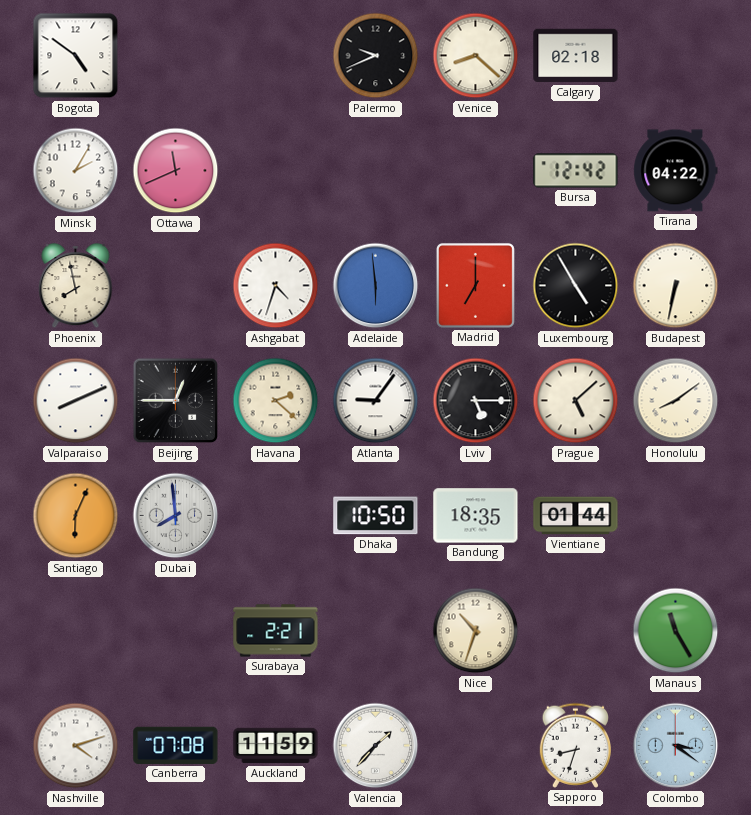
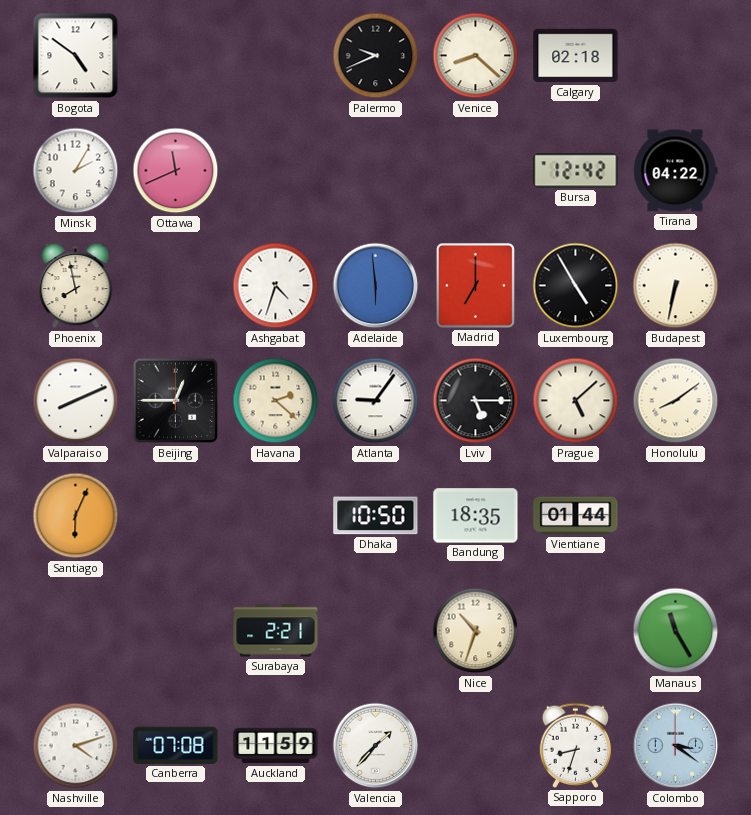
Dubai: 7:59 -> none
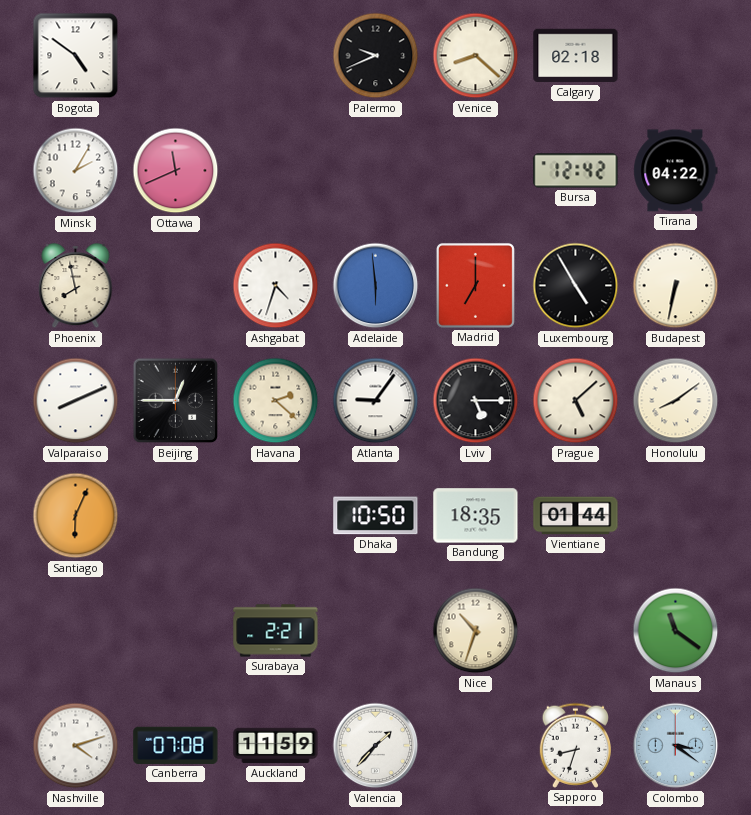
Manaus: 11:25 -> 11:21
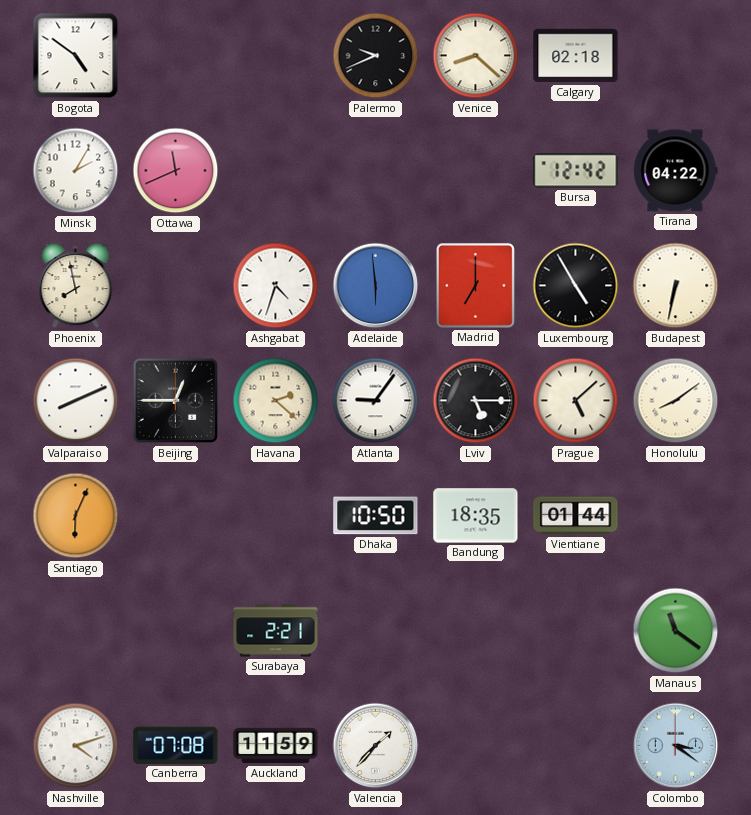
Nice: 10:33 -> none
Sapporo: 8:33 -> none
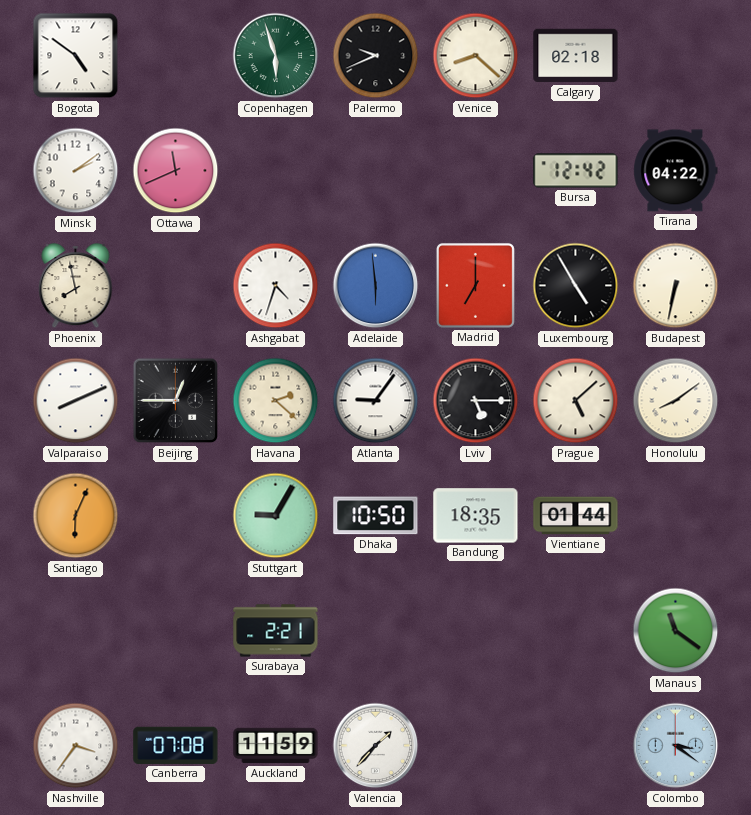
Copenhagen: none -> 5:57
Minsk: 2:05 -> 2:09
Stuttgart: none -> 9:05
Nashville: 4:12 -> 3:36
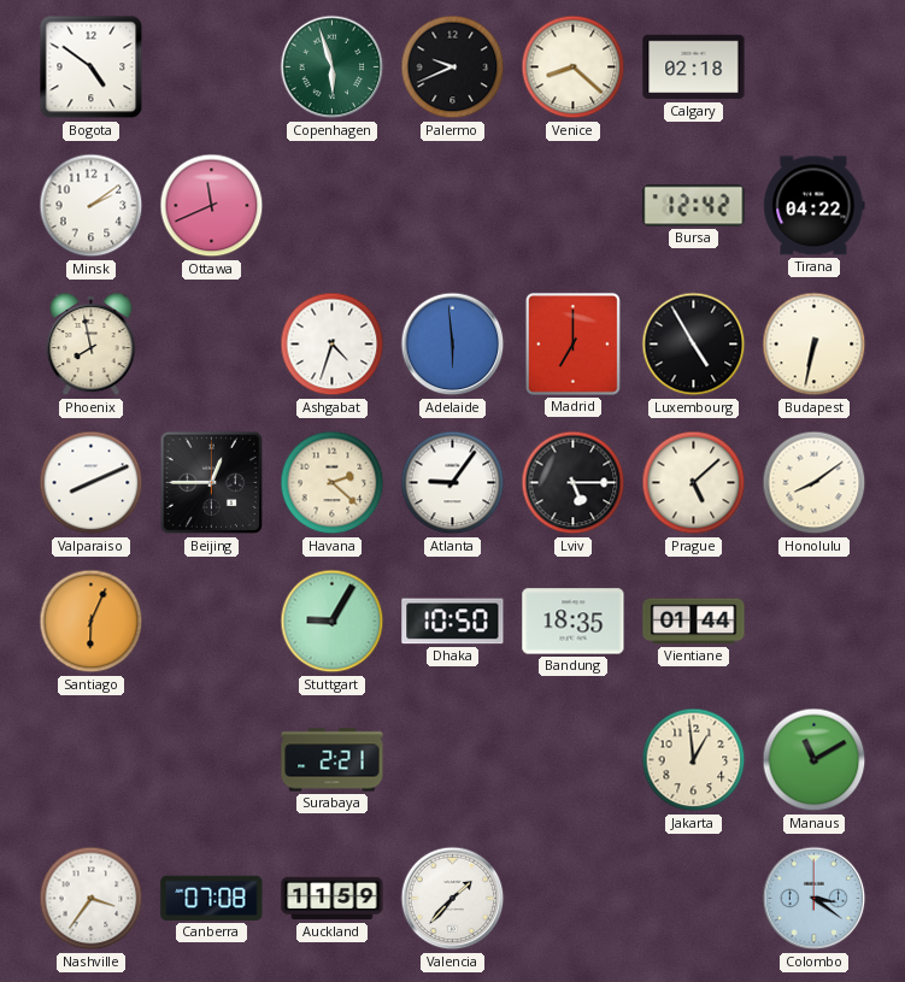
Jakarta: none -> 12:59
Manaus: 11:21 -> 11:10
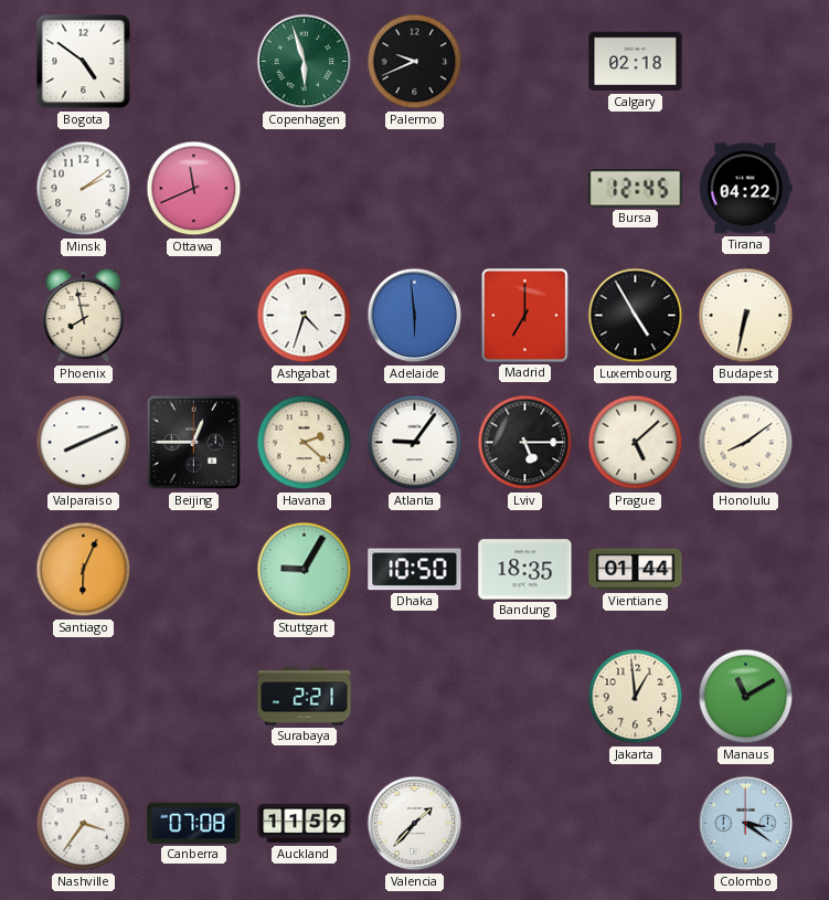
Venice: 8:22 -> none
Bursa: 12:42 -> 12:45
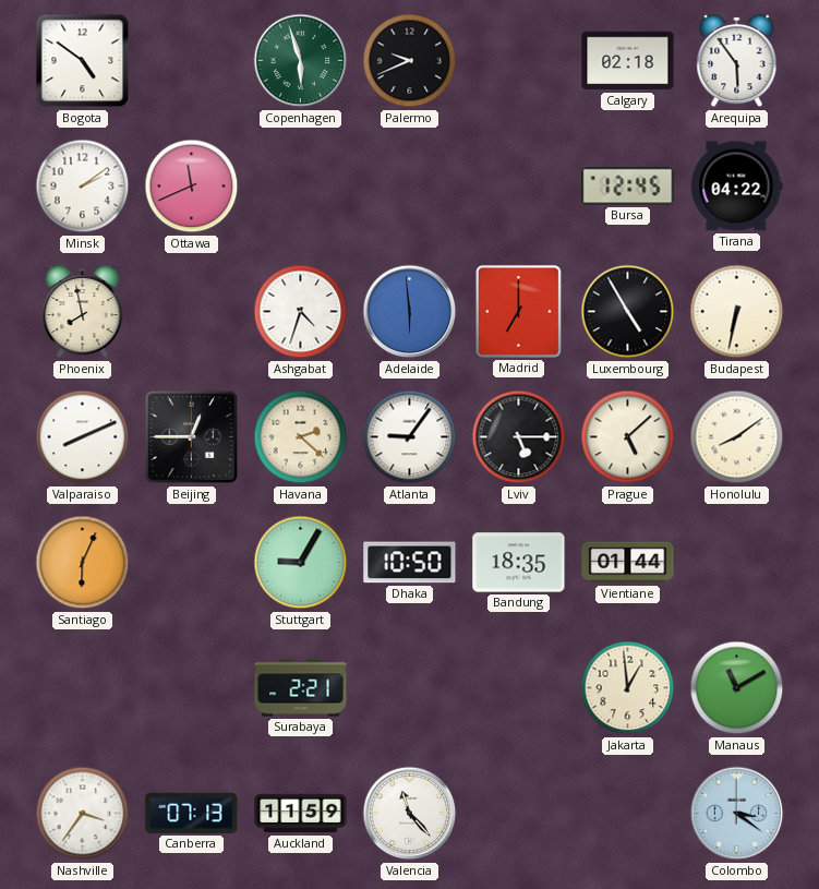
Arequipa: none -> 5:54
Canberra: 07:08 -> 07:13
Valencia: 1:37 -> 11:23
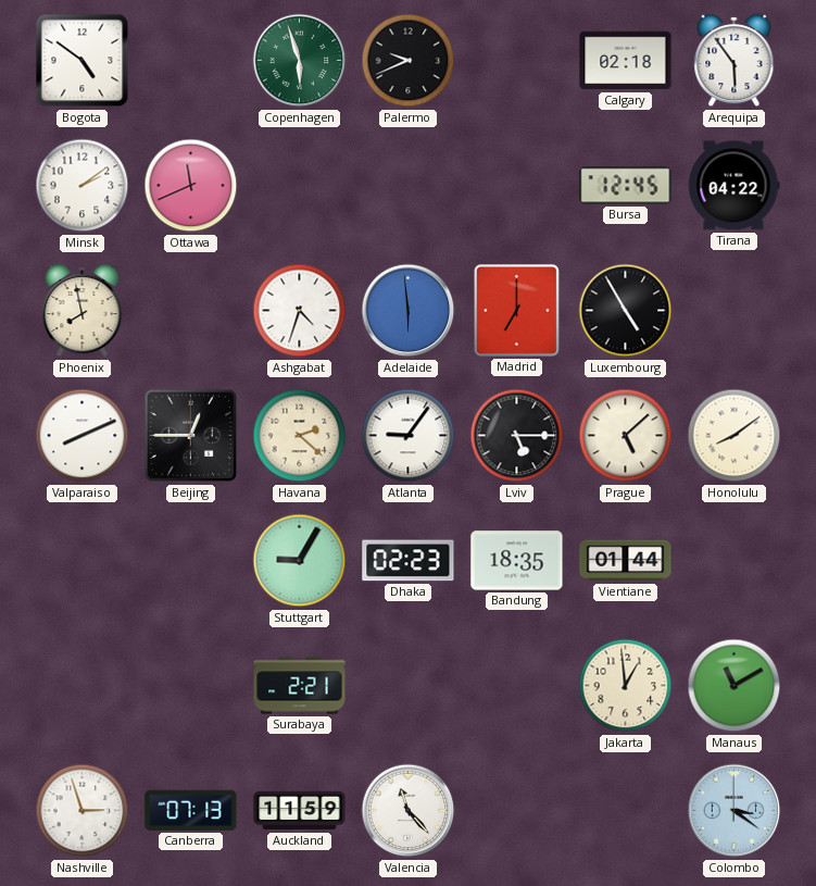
Budapest: 6:32 -> none
Santiago: 6:04 -> none
Dhaka: 10:50 -> 02:23
Nashville: 3:36 -> 2:57
